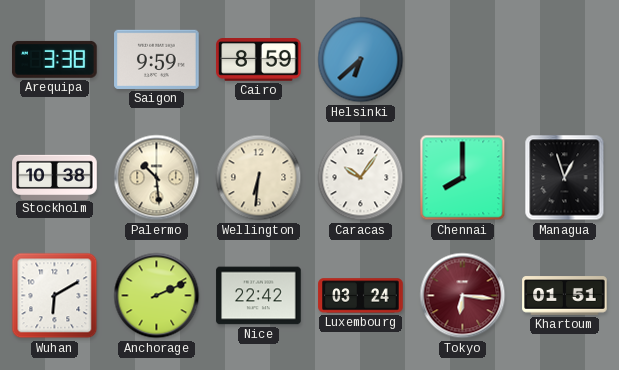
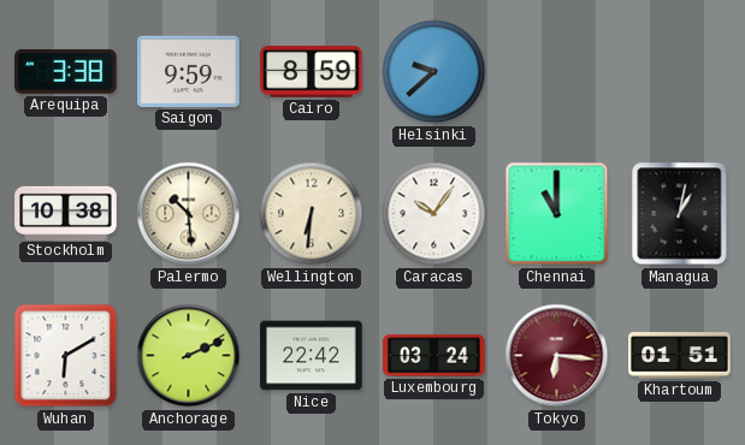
Helsinki: 6:38 -> 9:38
Chennai: 8:00 -> 11:00
Managua: 12:57 -> 1:02
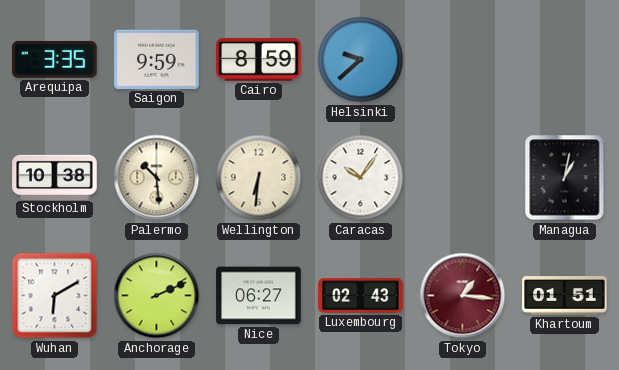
Arequipa: 3:38 -> 3:35
Chennai: 11:00 -> none
Nice: 22:42 -> 06:27
Luxembourg: 03:24 -> 02:43
Tokyo: 6:16 -> 1:16
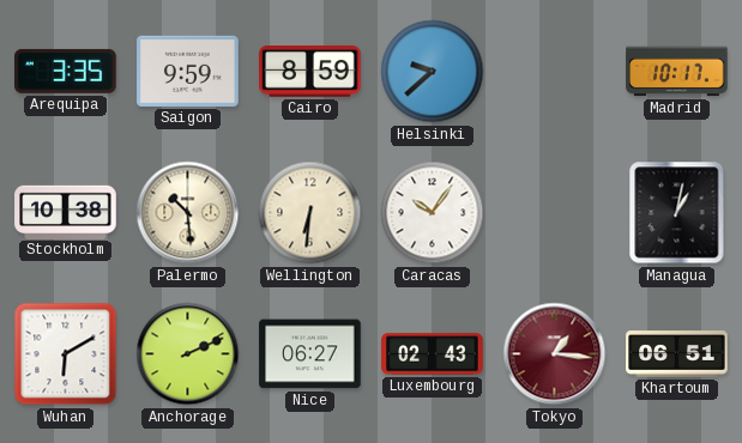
Madrid: none -> 10:17
Khartoum: 01:51 -> 06:51
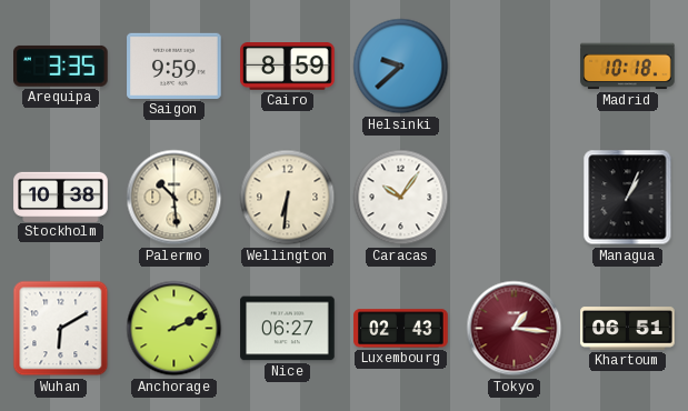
Madrid: 10:17 -> 10:18
Managua: 1:02 -> 1:04
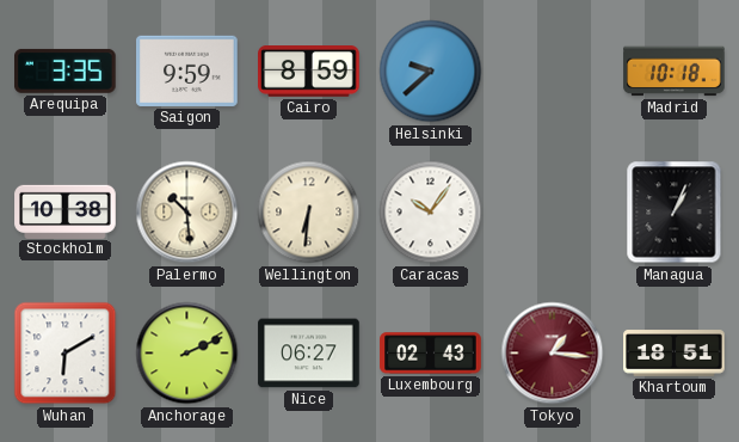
Khartoum: 06:51 -> 18:51
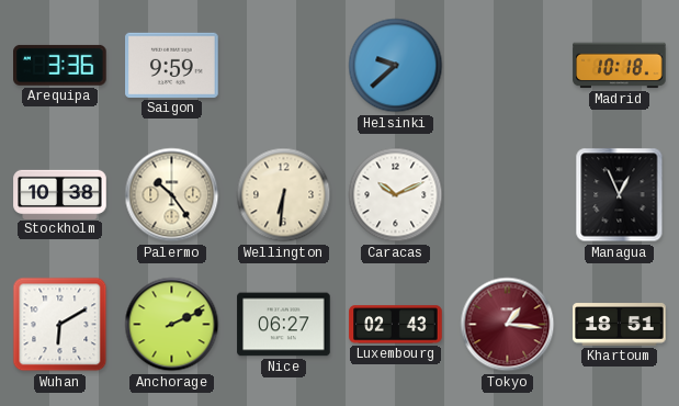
Arequipa: 3:35 -> 3:36
Cairo: 8:59 -> none
Palermo: 10:29 -> 10:24
Caracas: 10:06 -> 10:11
Managua: 1:04 -> 12:56
